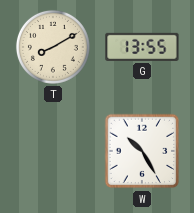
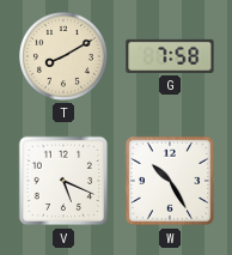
G: 13:55 -> 7:58
V: none -> 5:19
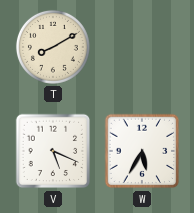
G: 7:58 -> none
W: 10:25 -> 5:35
